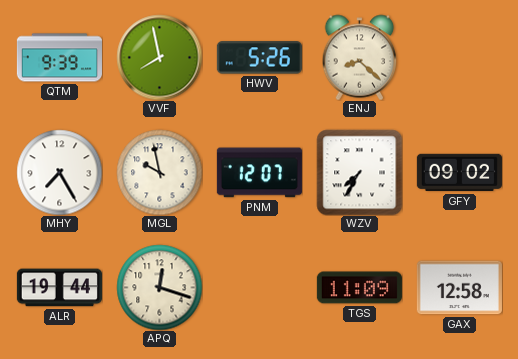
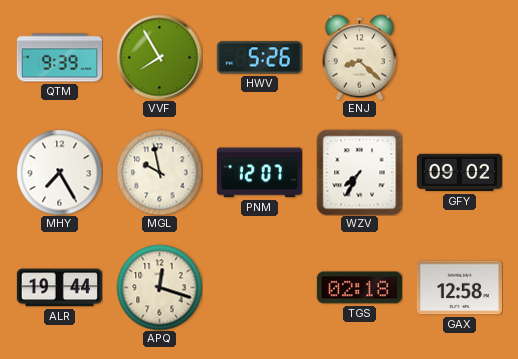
VVF: 7:58 -> 7:55
TGS: 11:09 -> 02:18
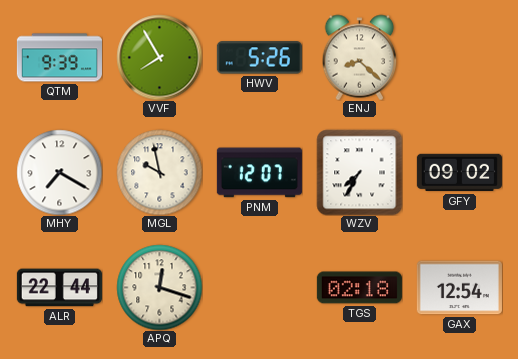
MHY: 7:25 -> 7:20
ALR: 19:44 -> 22:44
GAX: 12:58 -> 12:54
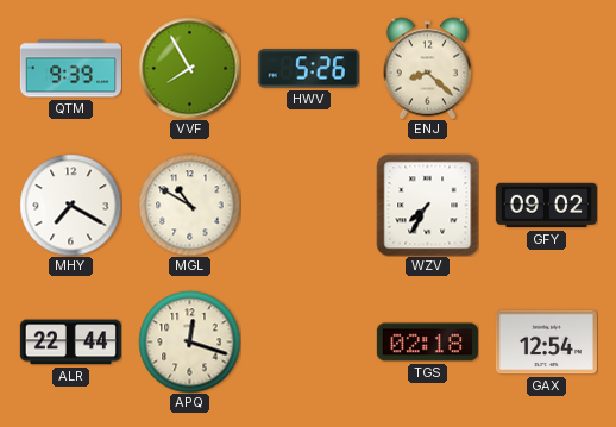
MGL: 9:58 -> 10:50
PNM: 12:07 -> none
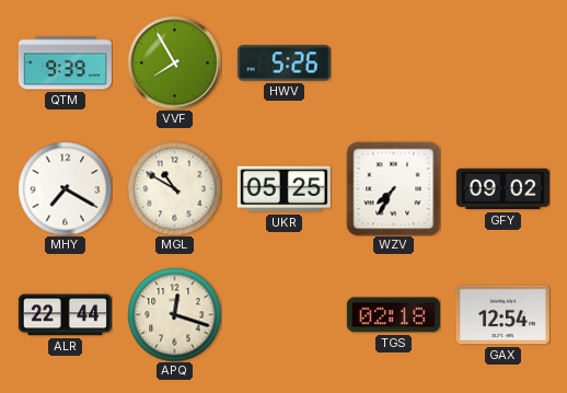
ENJ: 8:22 -> none
UKR: none -> 05:25
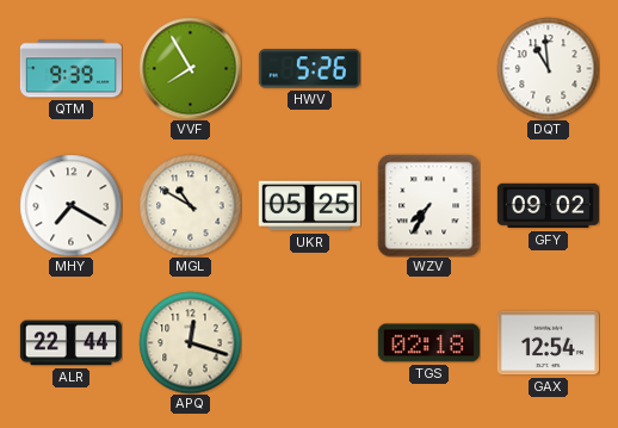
DQT: none -> 10:59
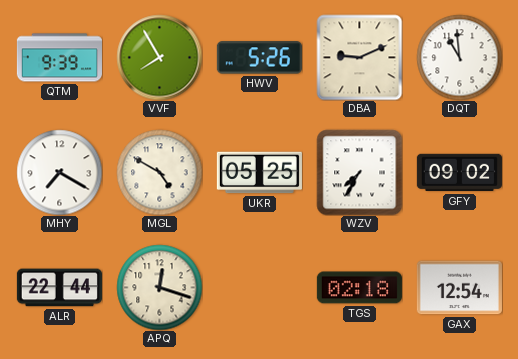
DBA: none -> 9:11
MGL: 10:50 -> 4:50
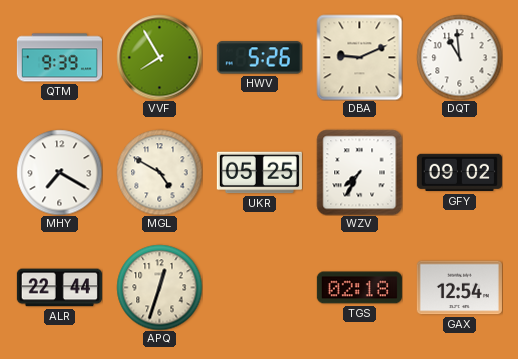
APQ: 12:18 -> 12:33
